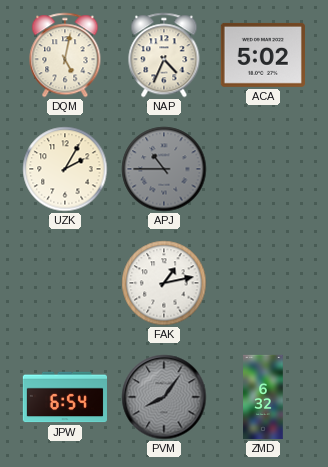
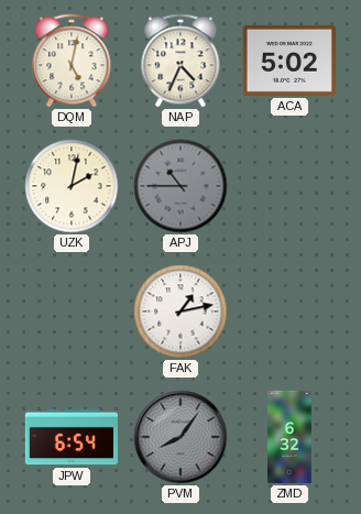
UZK: 2:05 -> 2:02
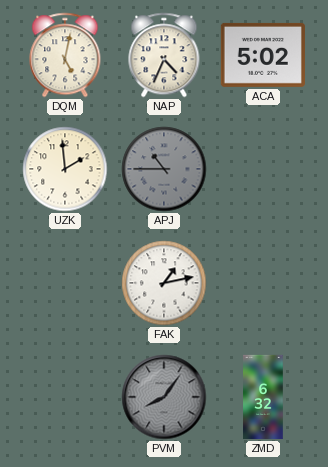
UZK: 2:02 -> 1:59
JPW: 6:54 -> none
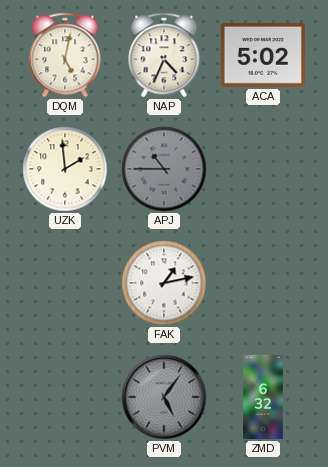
PVM: 8:06 -> 5:06
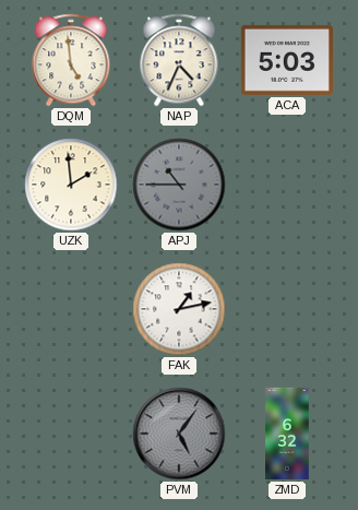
DQM: 5:02 -> 4:59
ACA: 5:02 -> 5:03
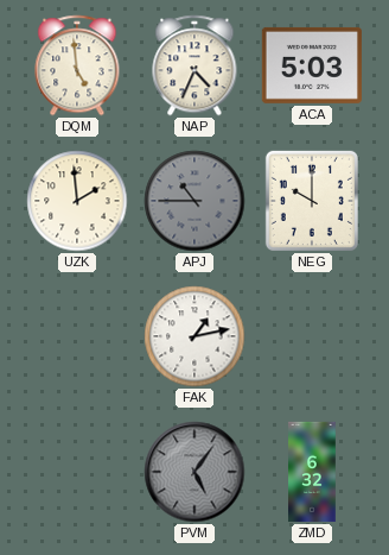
NEG: none -> 10:00
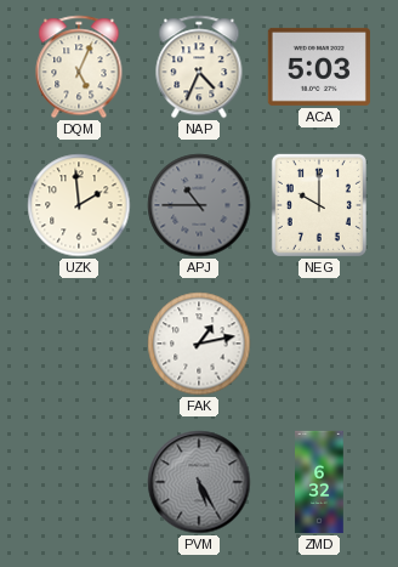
DQM: 4:59 -> 5:04
PVM: 5:06 -> 5:25
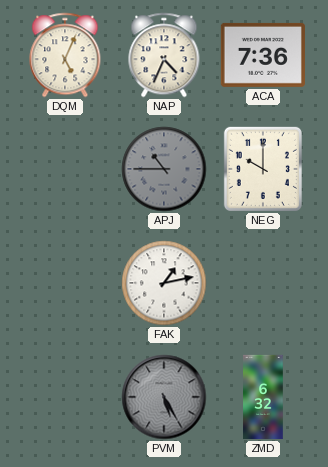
ACA: 5:03 -> 7:36
UZK: 1:59 -> none
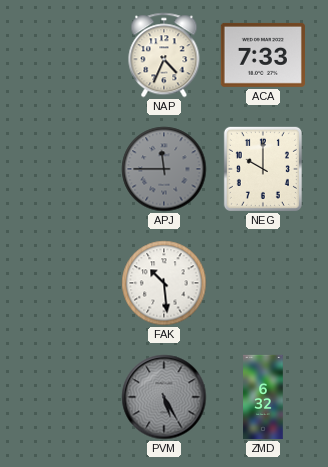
DQM: 5:04 -> none
ACA: 7:36 -> 7:33
APJ: 10:45 -> 11:45
FAK: 1:13 -> 10:29
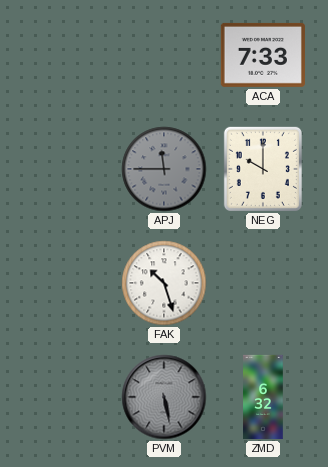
NAP: 4:34 -> none
FAK: 10:29 -> 10:27
PVM: 5:25 -> 5:28
